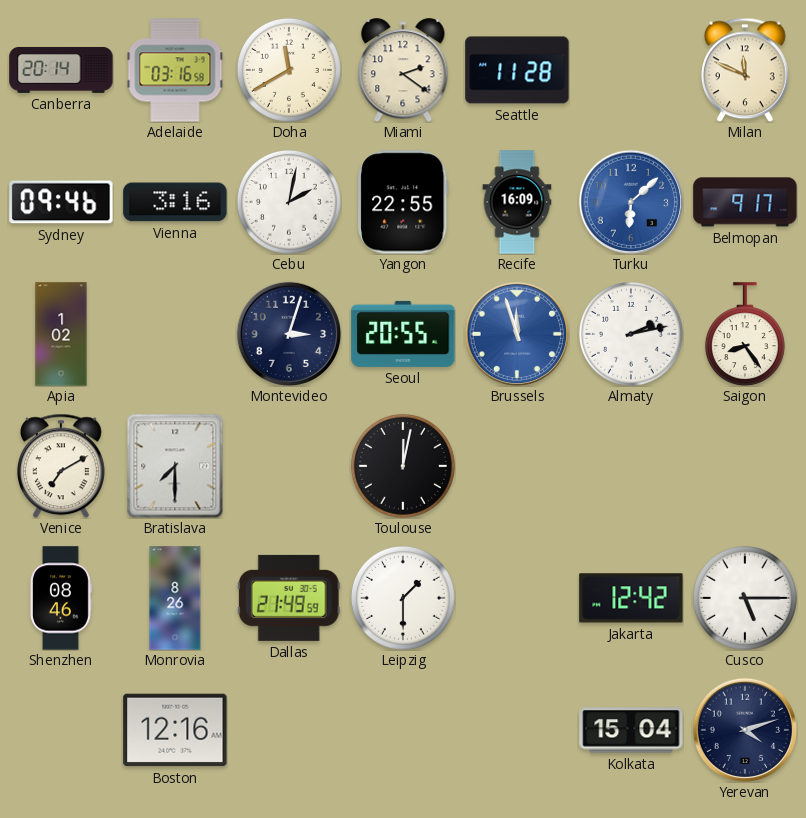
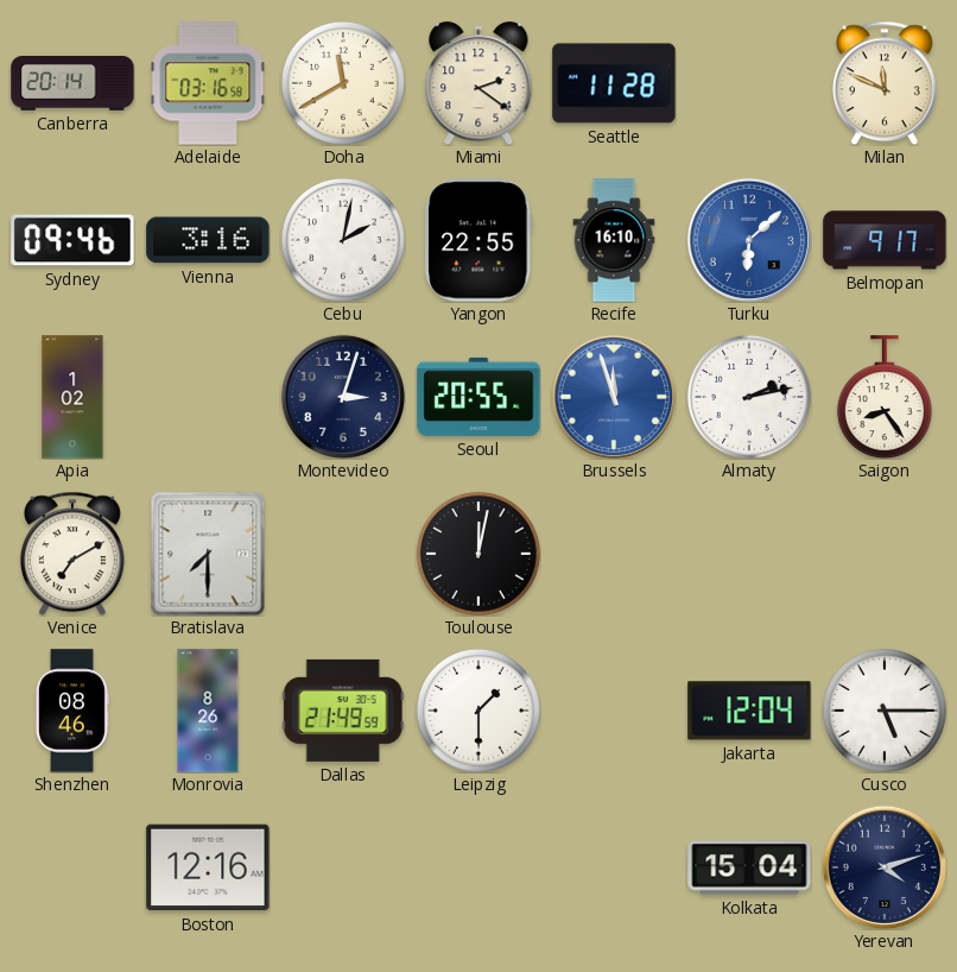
Recife: 16:09 -> 16:10
Jakarta: 12:42 -> 12:04
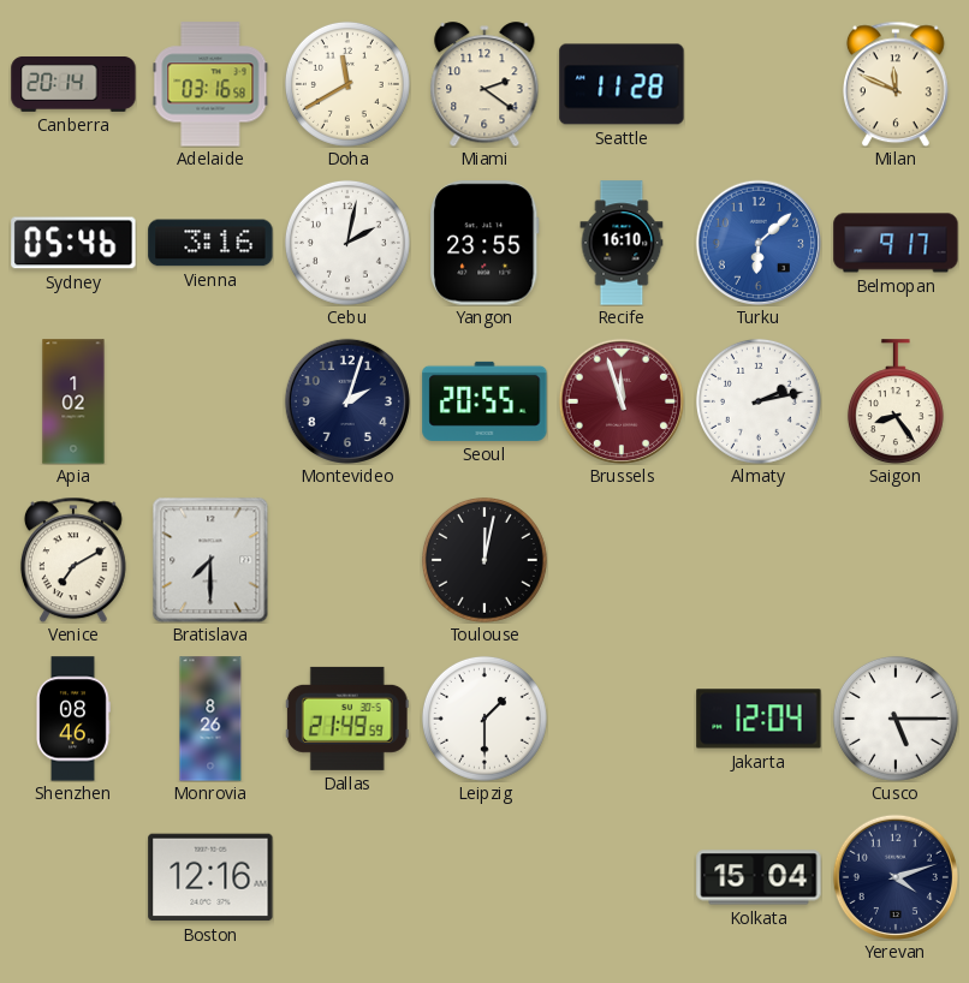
Sydney: 09:46 -> 05:46
Yangon: 22:55 -> 23:55
Montevideo: 3:03 -> 2:03
Brussels dial: blue -> burgundy
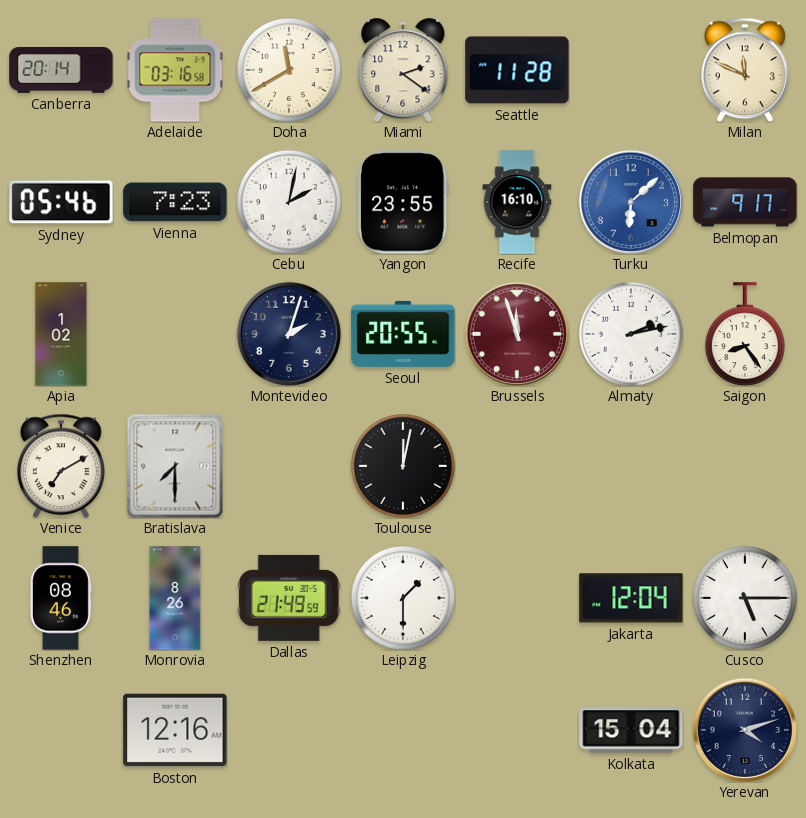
Vienna: 3:16 -> 7:23
